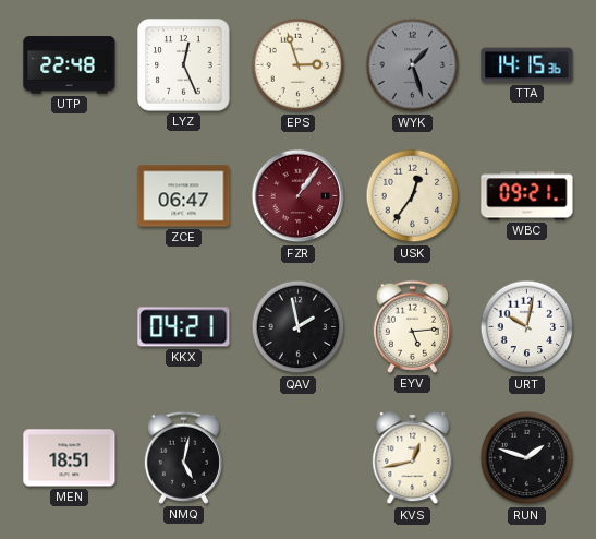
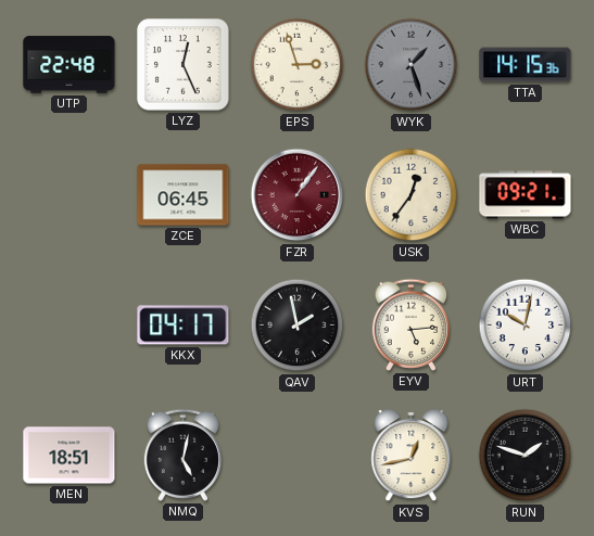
ZCE: 06:47 -> 06:45
KKX: 04:21 -> 04:17
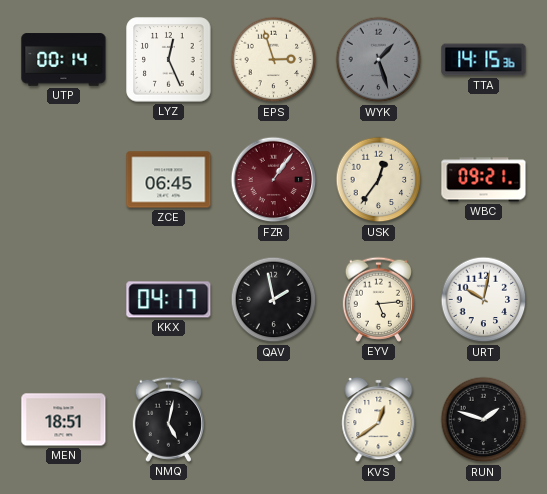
UTP: 22:48 -> 00:14
KVS: 12:43 -> 12:39
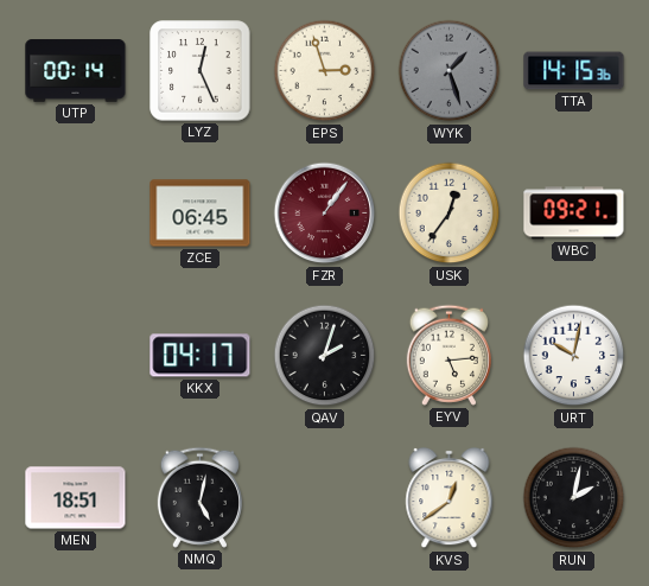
QAV: 1:58 -> 2:03
RUN: 1:48 -> 2:02
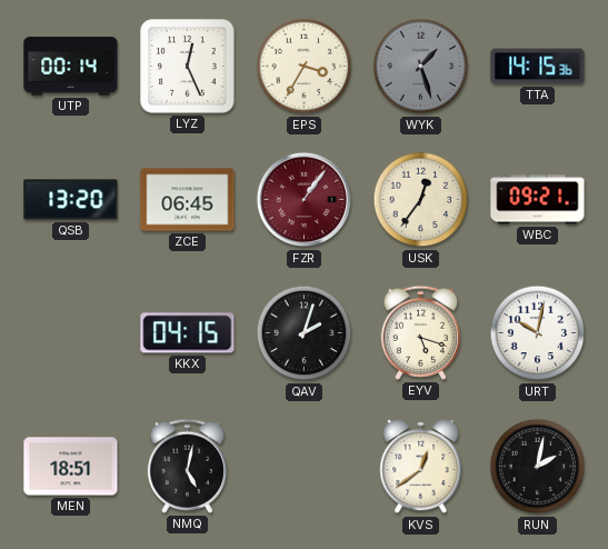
EPS: 2:57 -> 3:35
QSB: none -> 13:20
KKX: 04:17 -> 04:15
EYV: 5:14 -> 5:18
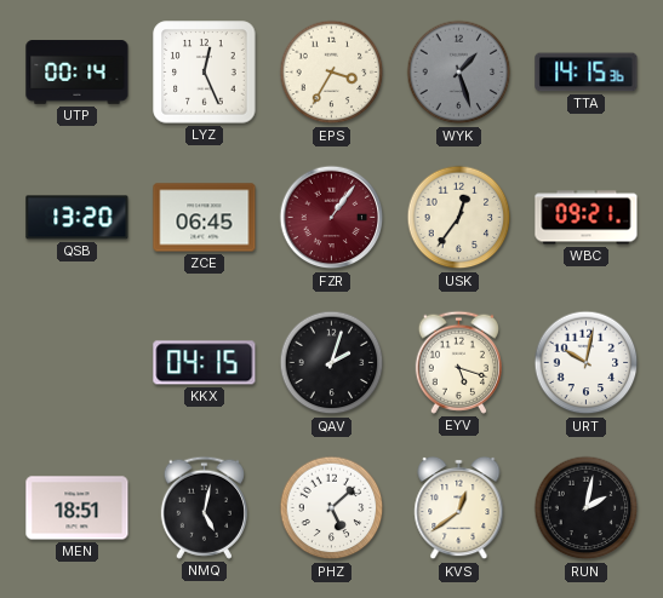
PHZ: none -> 5:08
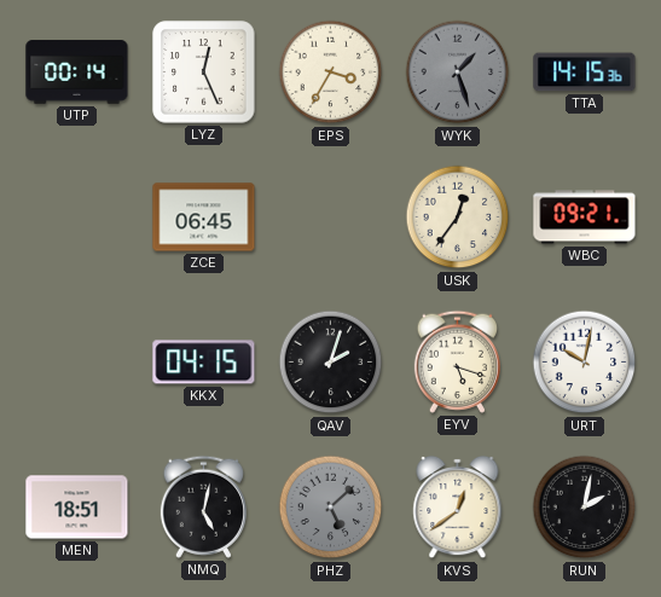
QSB: 13:20 -> none
FZR: 1:06 -> none
PHZ dial: white -> grey
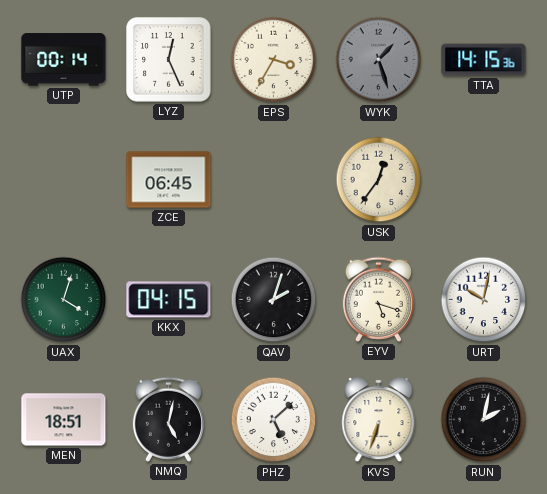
WBC: 09:21 -> none
UAX: none -> 4:03
PHZ dial: grey -> white
KVS: 12:39 -> 6:33
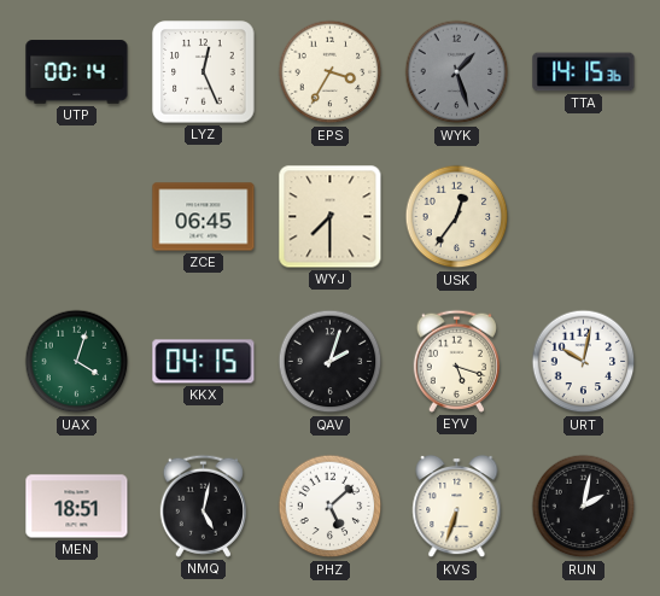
WYJ: none -> 7:30
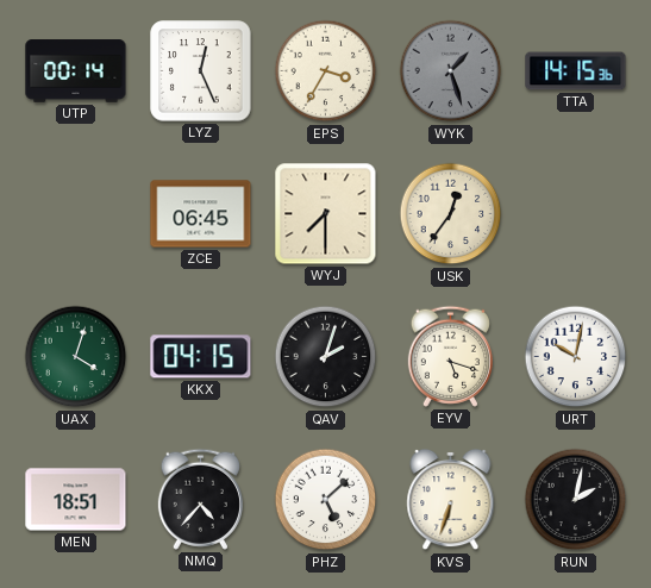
NMQ: 5:02 -> 4:37
